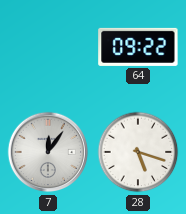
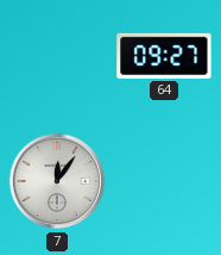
64: 09:22 -> 09:27
28: 5:18 -> none
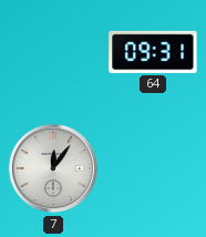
64: 09:27 -> 09:31
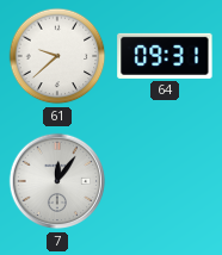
61: none -> 9:38
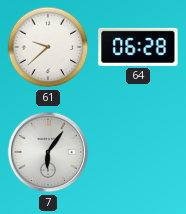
64: 09:31 -> 06:28
7: 12:06 -> 6:06
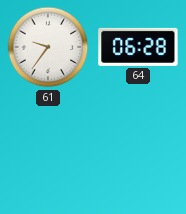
61: 9:38 -> 9:36
7: 6:06 -> none
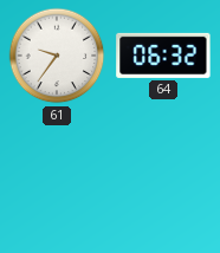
64: 06:28 -> 06:32
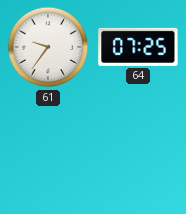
64: 06:32 -> 07:25
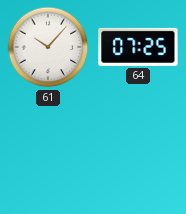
61: 9:36 -> 10:07
